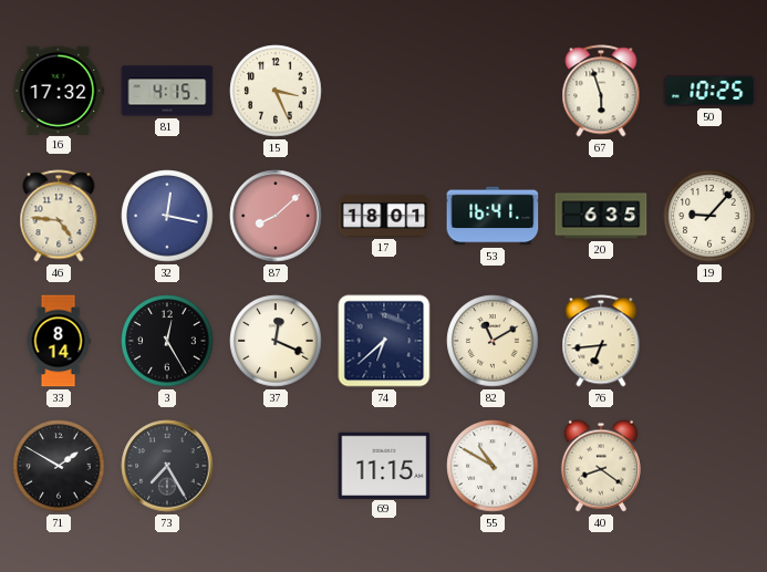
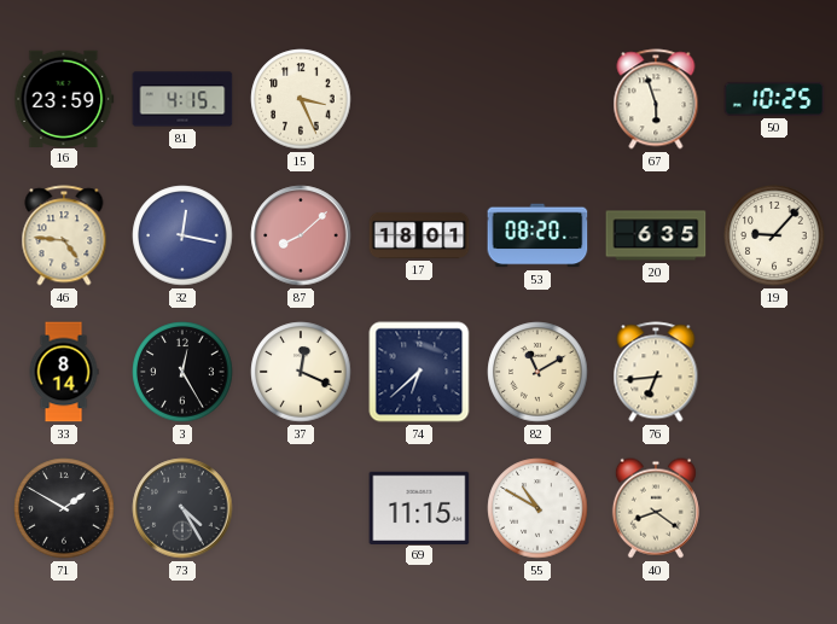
16: 17:32 -> 23:59
53: 16:41 -> 08:20
73: 7:25 -> 4:25
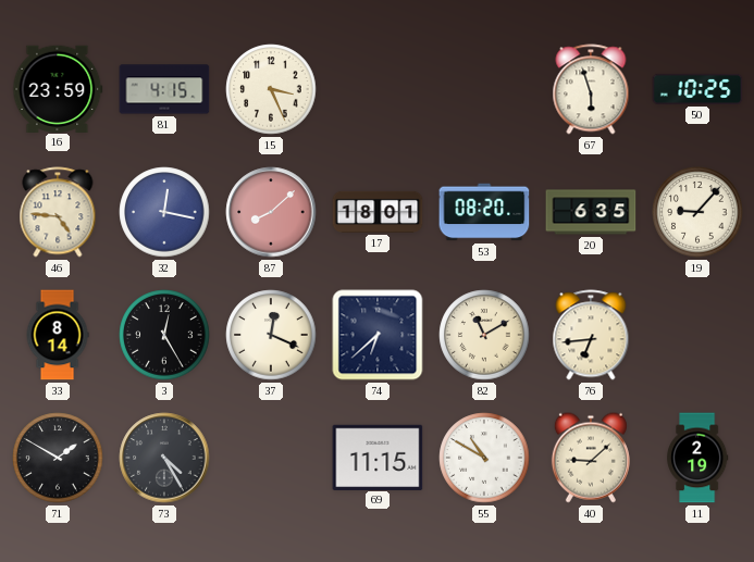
40: 8:21 -> 9:08
11: none -> 2:19
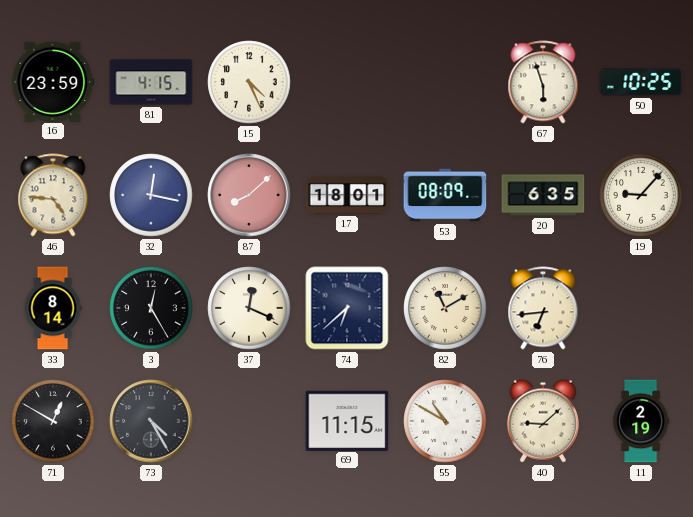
15: 3:26 -> 4:26
53: 08:20 -> 08:09
71: 1:50 -> 12:50
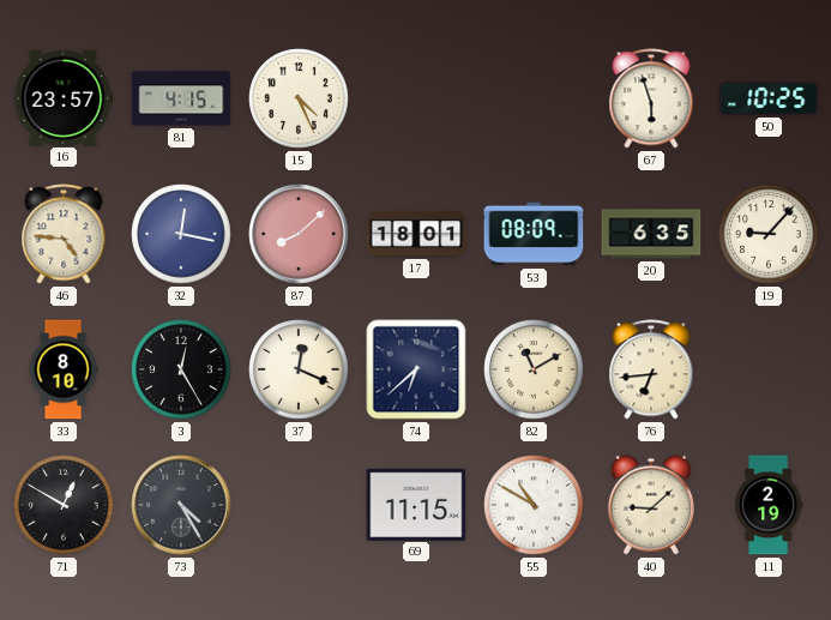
16: 23:59 -> 23:57
33: 8:14 -> 8:10
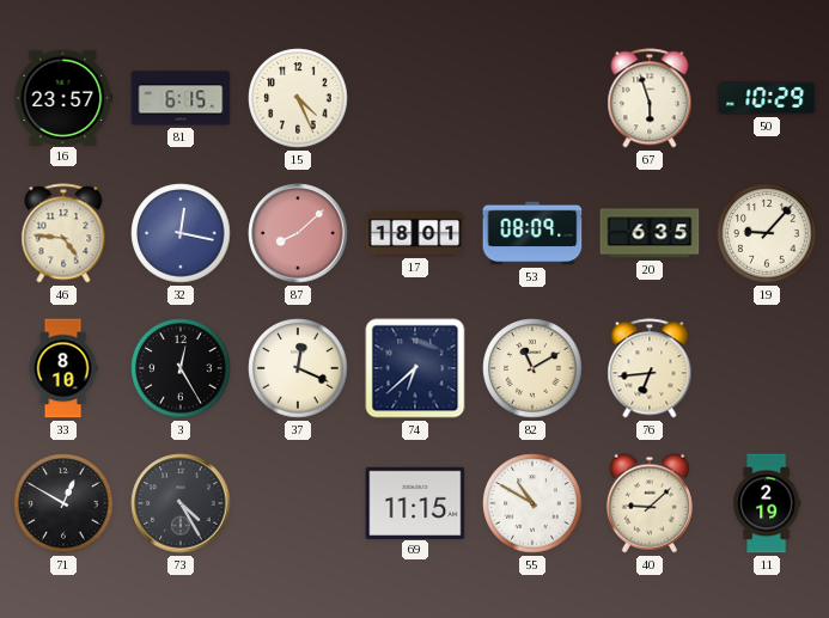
81: 4:15 -> 6:15
50: 10:25 -> 10:29
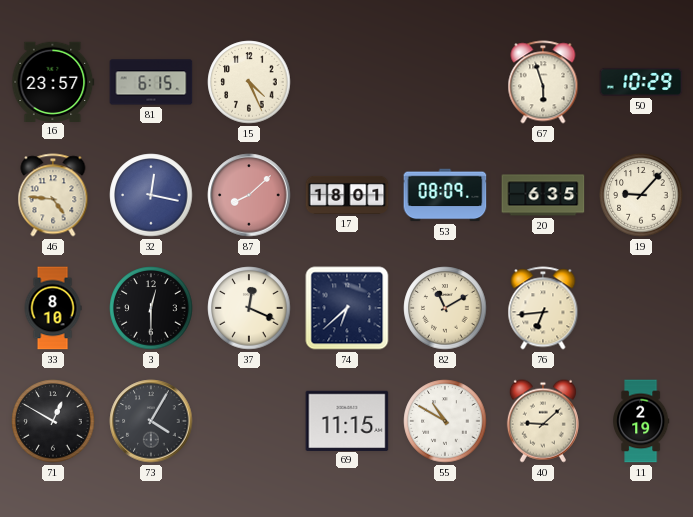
3: 12:25 -> 12:30
73: 4:25 -> 4:05
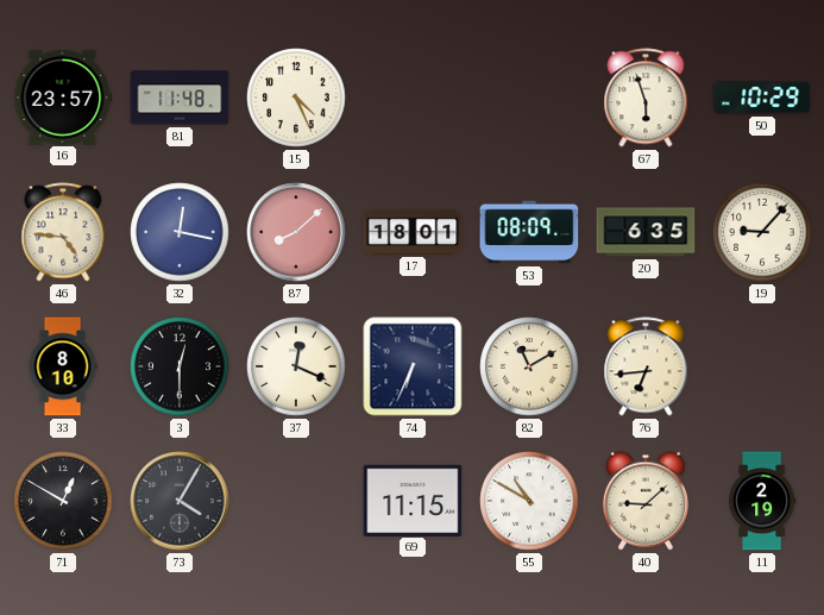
81: 6:15 -> 11:48
74: 6:38 -> 6:34
